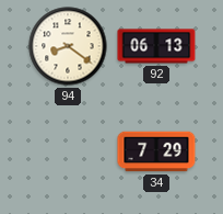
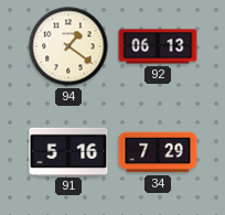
94: 8:21 -> 1:21
91: none -> 5:16
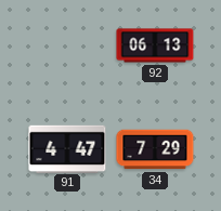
94: 1:21 -> none
91: 5:16 -> 4:47
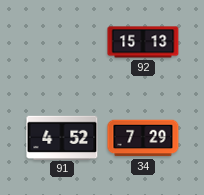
92: 06:13 -> 15:13
91: 4:47 -> 4:52
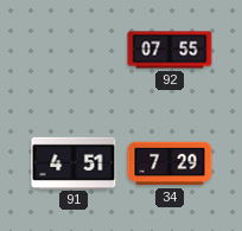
92: 15:13 -> 07:55
91: 4:52 -> 4:51
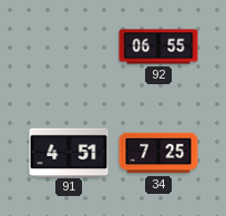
92: 07:55 -> 06:55
34: 7:29 -> 7:25
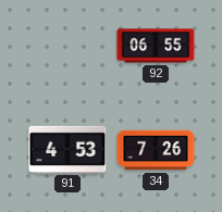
91: 4:51 -> 4:53
34: 7:25 -> 7:26
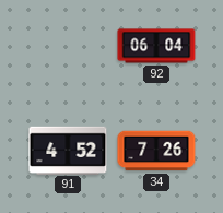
92: 06:55 -> 06:04
91: 4:53 -> 4:52
